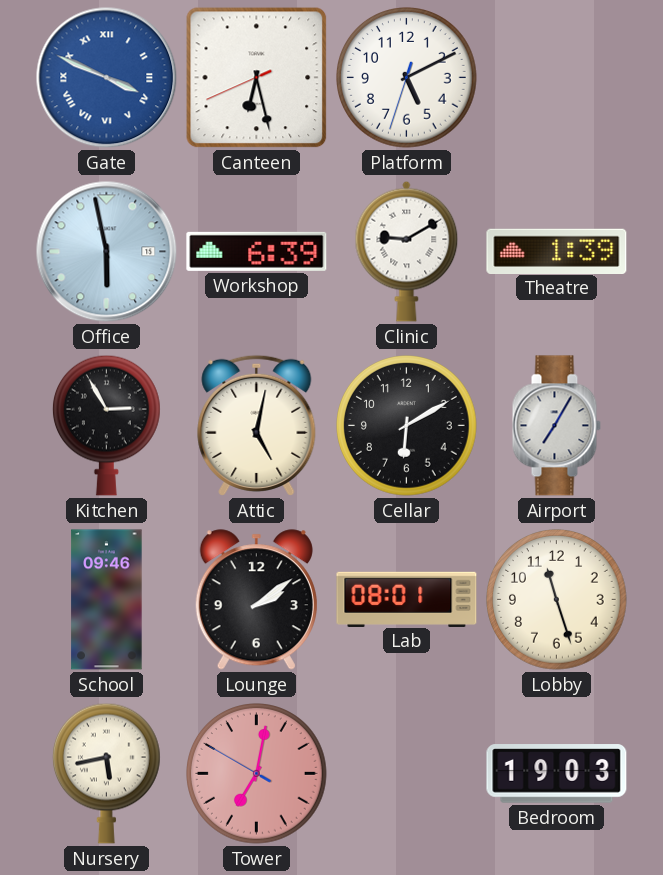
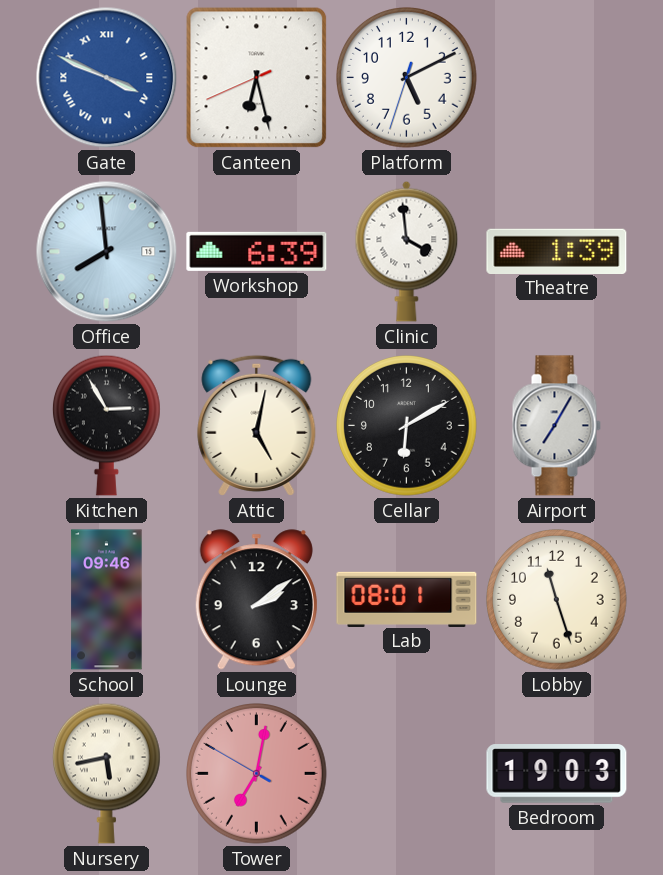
Office: 5:58 -> 7:59
Clinic: 9:10 -> 3:59
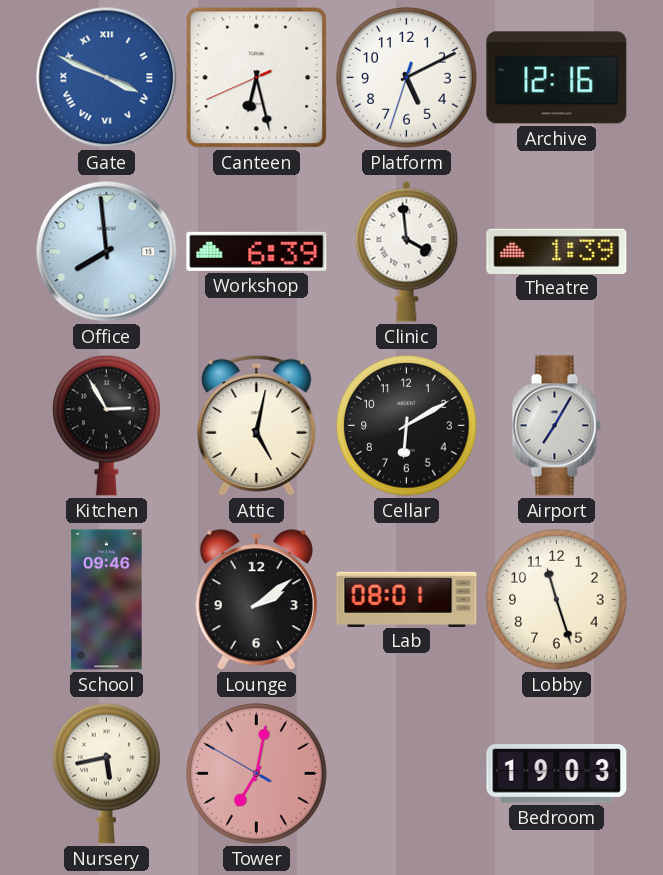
Archive: none -> 12:16
